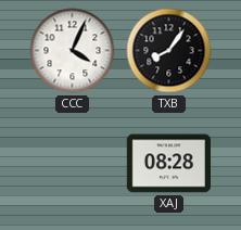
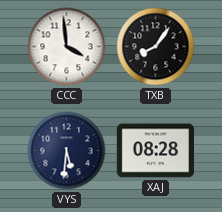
CCC: 4:04 -> 3:59
VYS: none -> 5:31
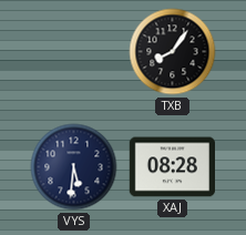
CCC: 3:59 -> none
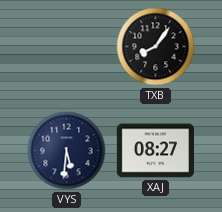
XAJ: 08:28 -> 08:27
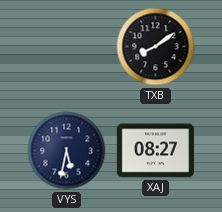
TXB: 8:06 -> 8:09
VYS: 5:31 -> 5:32
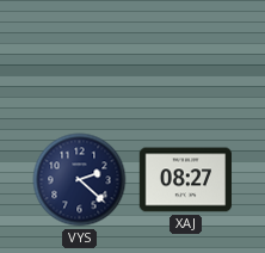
TXB: 8:09 -> none
VYS: 5:32 -> 2:22
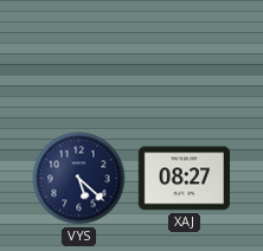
VYS: 2:22 -> 5:22
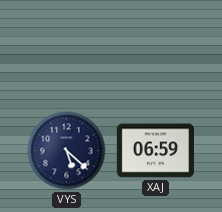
XAJ: 08:27 -> 06:59
